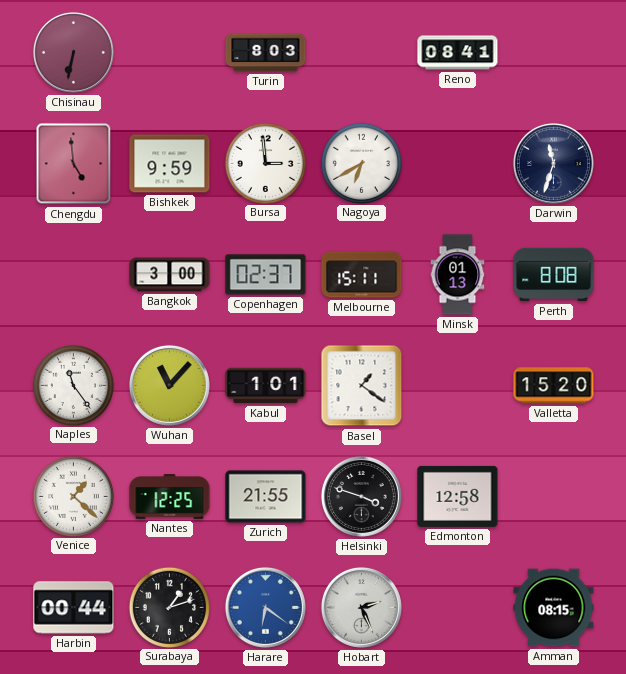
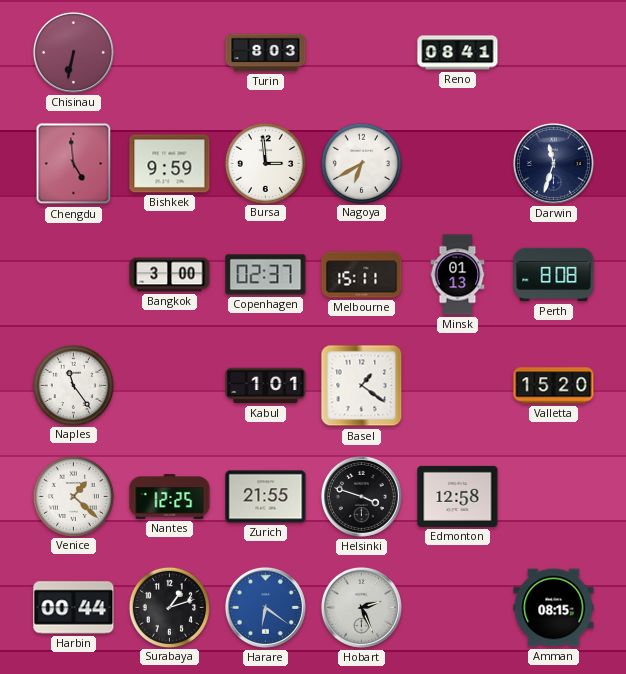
Wuhan: 11:07 -> none
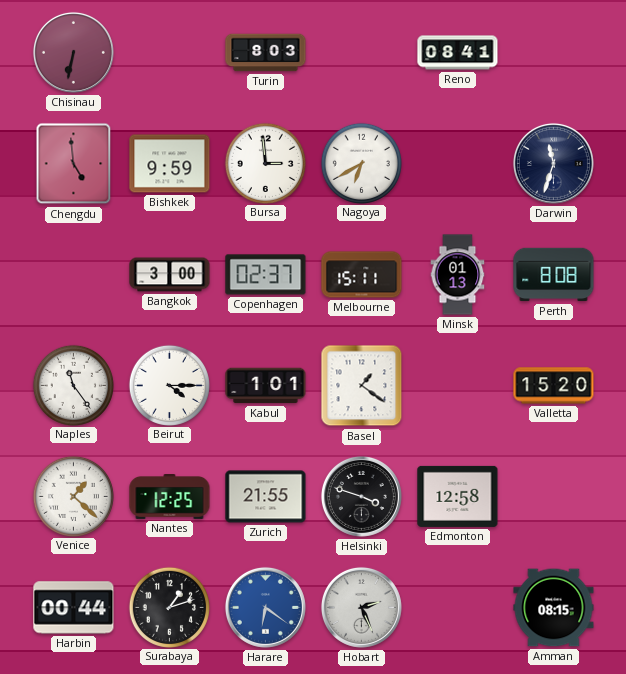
Beirut: none -> 4:15
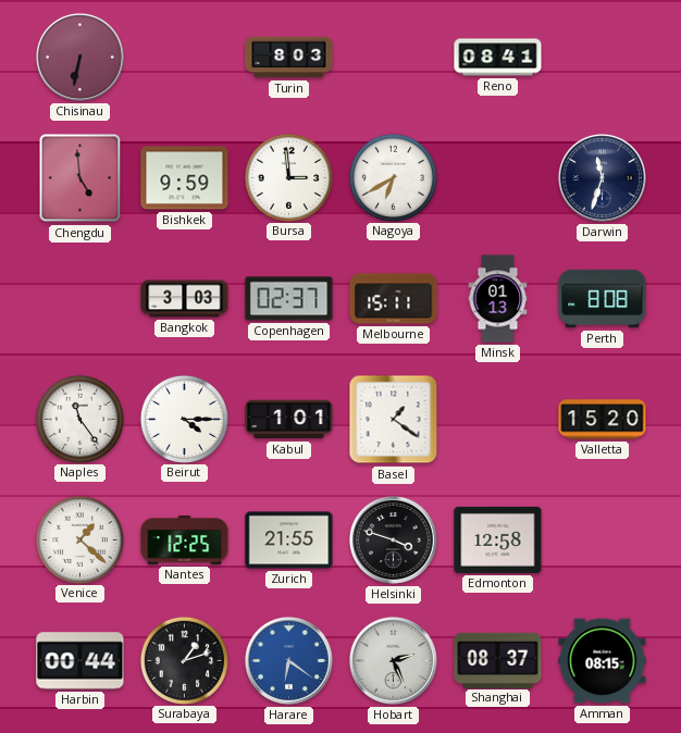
Bangkok: 3:00 -> 3:03
Shanghai: none -> 08:37
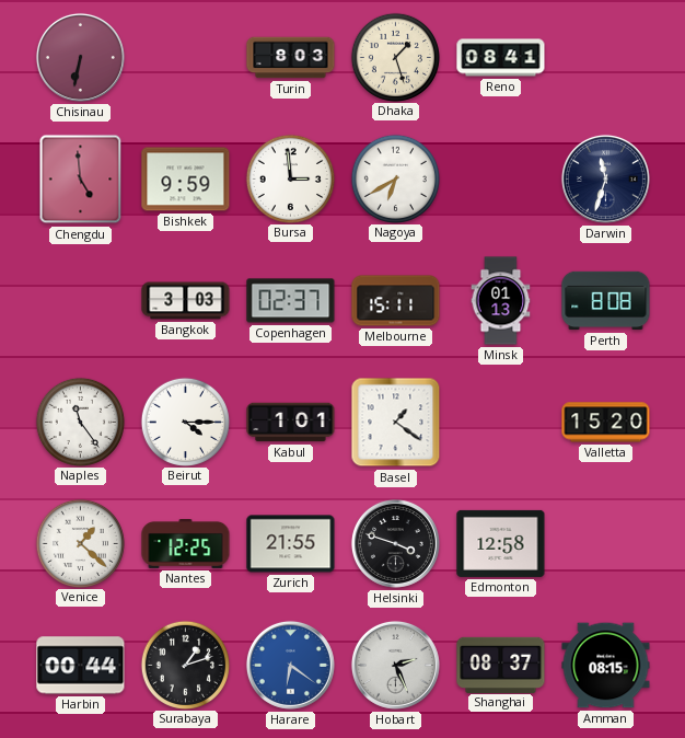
Dhaka: none -> 1:27
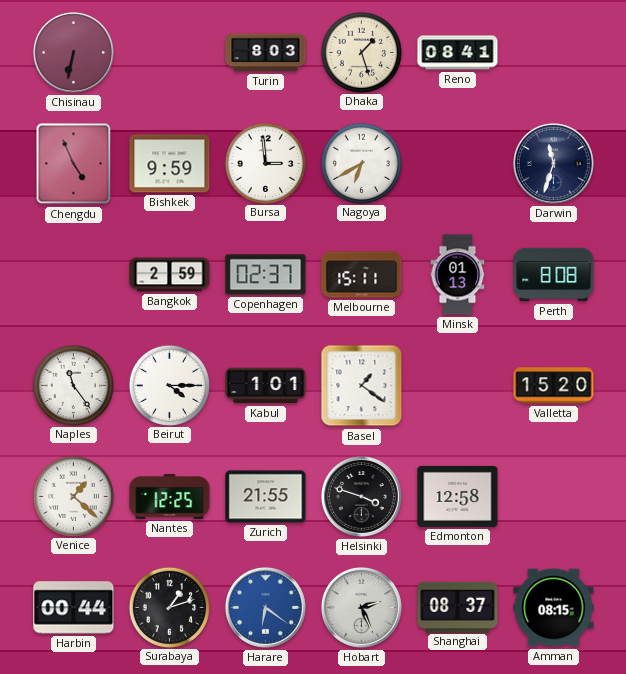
Chengdu: 4:59 -> 4:56
Bangkok: 3:03 -> 2:59
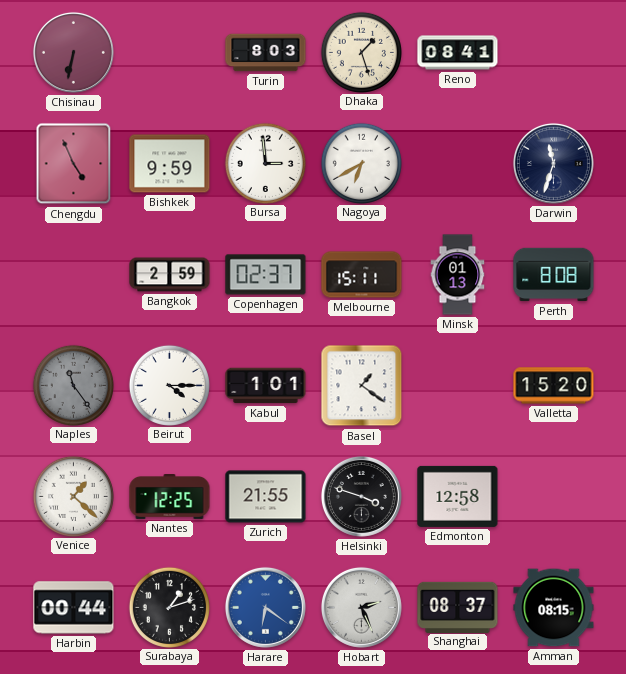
Naples dial: white -> grey
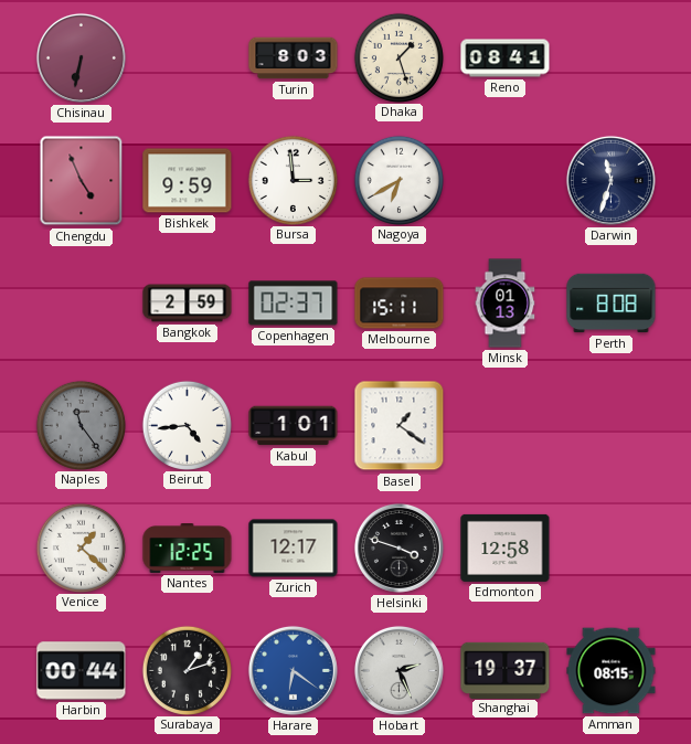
Beirut: 4:15 -> 4:44
Valletta: 15:20 -> none
Zurich: 21:55 -> 12:17
Shanghai: 08:37 -> 19:37
